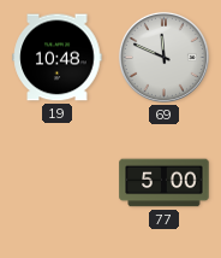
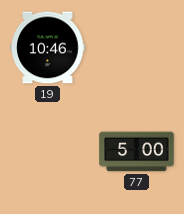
19: 10:48 -> 10:46
69: 11:49 -> none
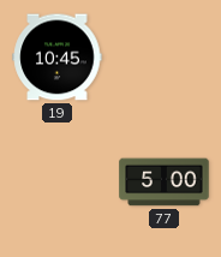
19: 10:46 -> 10:45
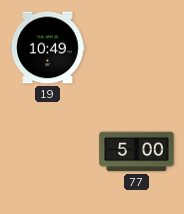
19: 10:45 -> 10:49
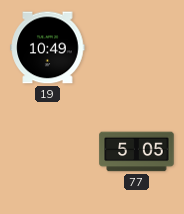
77: 5:00 -> 5:05
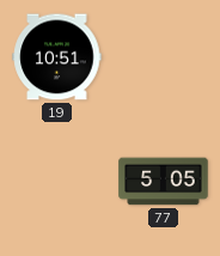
19: 10:49 -> 10:51
